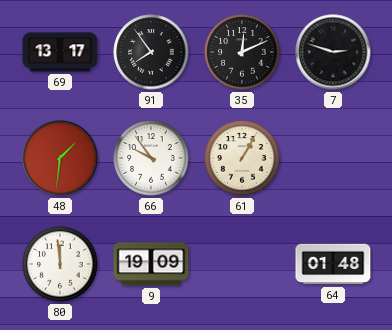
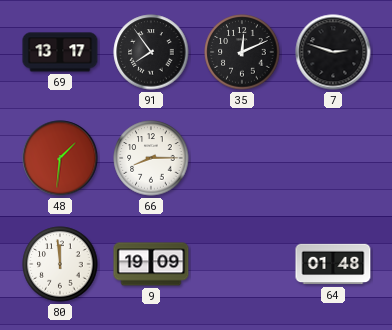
66: 9:54 -> 8:15
61: 1:05 -> none
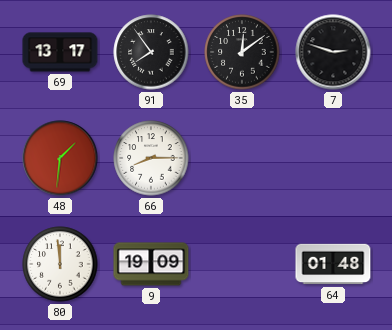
35: 12:11 -> 12:09
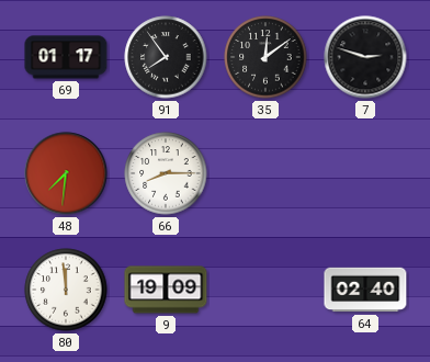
69: 13:17 -> 01:17
48: 1:31 -> 7:31
64: 01:48 -> 02:40
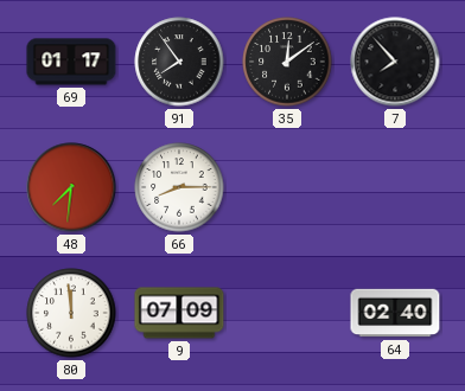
7: 2:48 -> 7:53
9: 19:09 -> 07:09
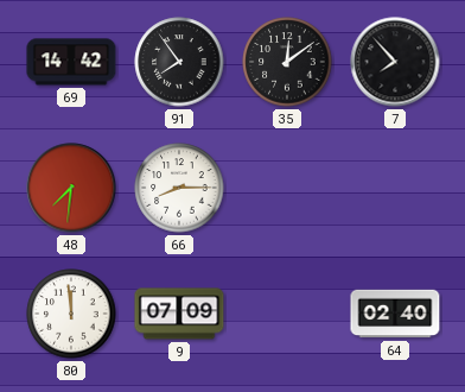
69: 01:17 -> 14:42
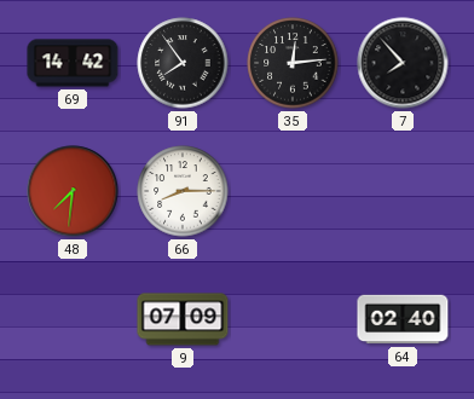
35: 12:09 -> 12:14
80: 11:59 -> none
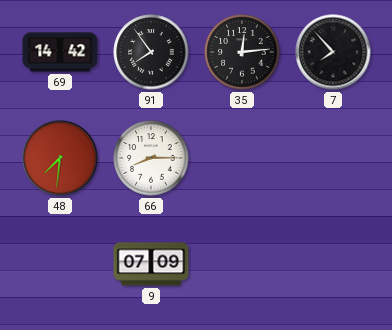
64: 02:40 -> none
